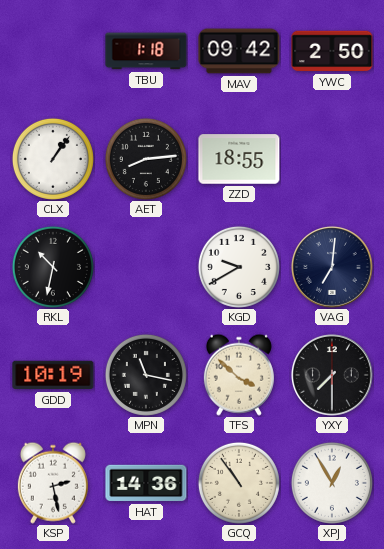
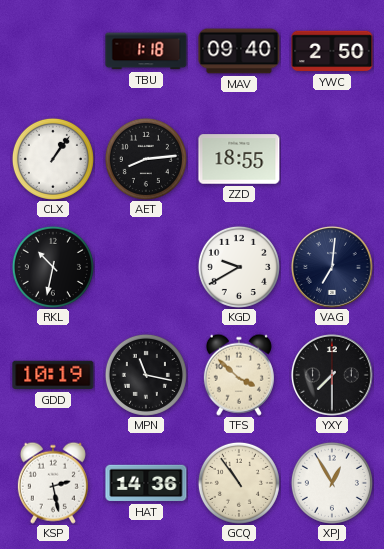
MAV: 09:42 -> 09:40
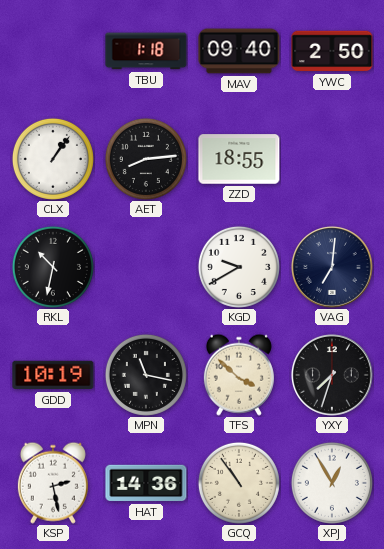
YXY: 7:30 -> 7:33
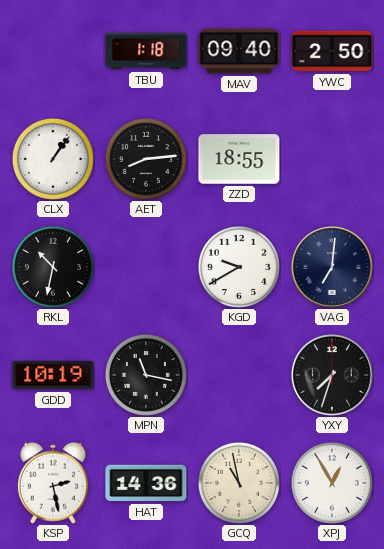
TFS: 3:52 -> none
GCQ: 10:54 -> 10:58
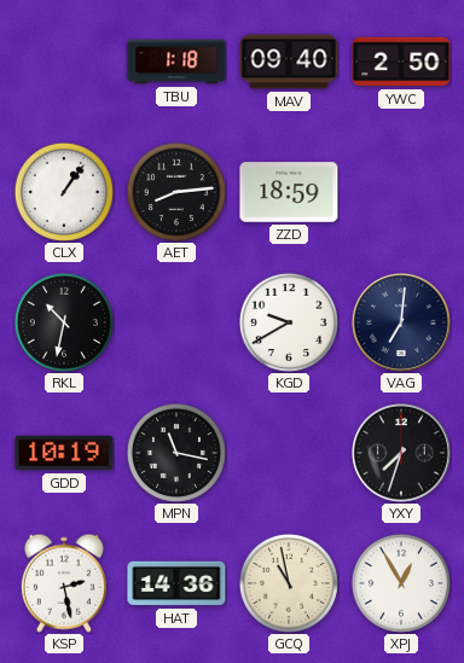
ZZD: 18:55 -> 18:59
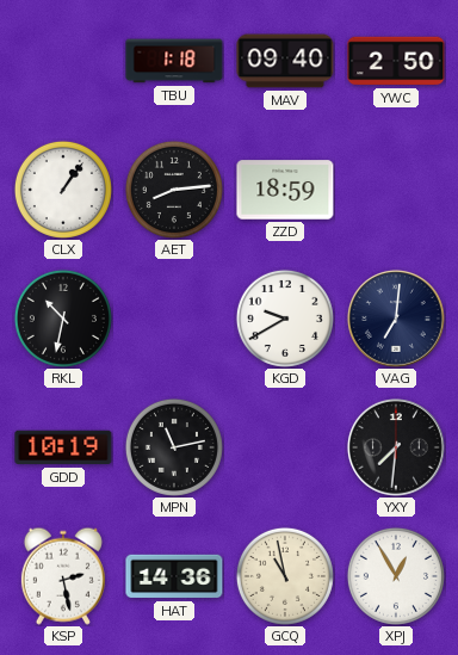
MPN: 11:17 -> 11:13
YXY: 7:33 -> 7:31
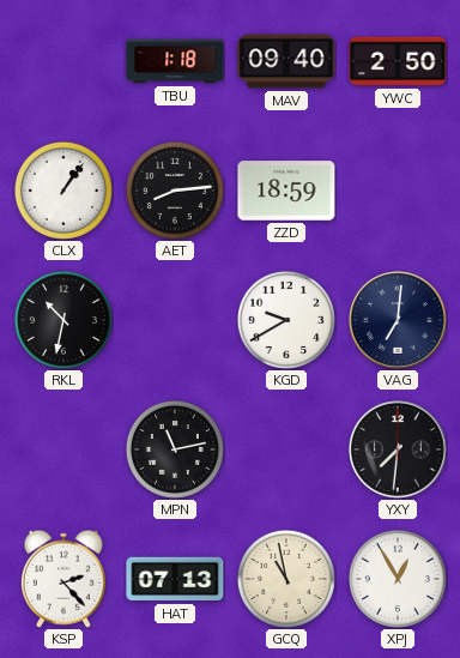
GDD: 10:19 -> none
KSP: 2:28 -> 2:23
HAT: 14:36 -> 07:13
